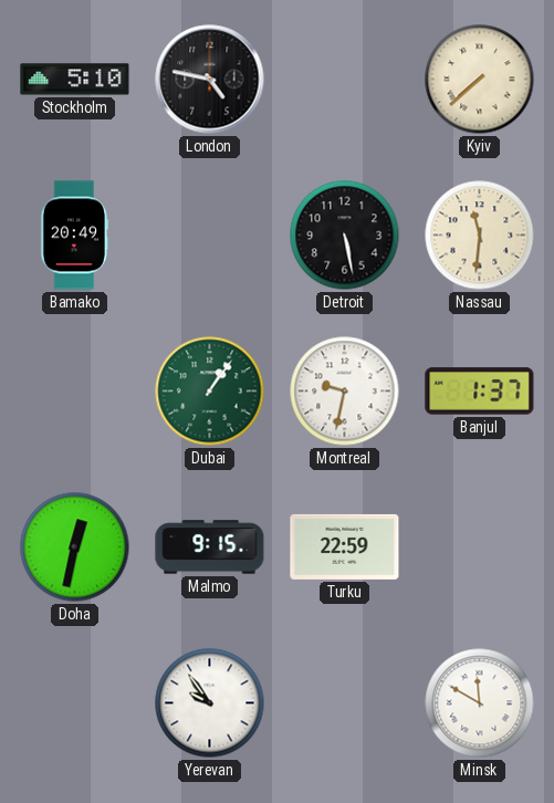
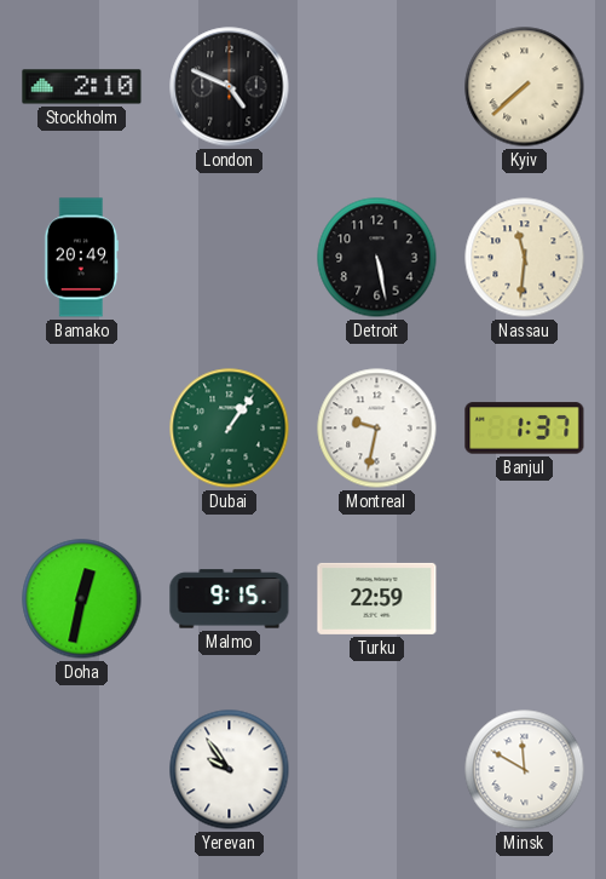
Stockholm: 5:10 -> 2:10
London: 4:47 -> 4:49
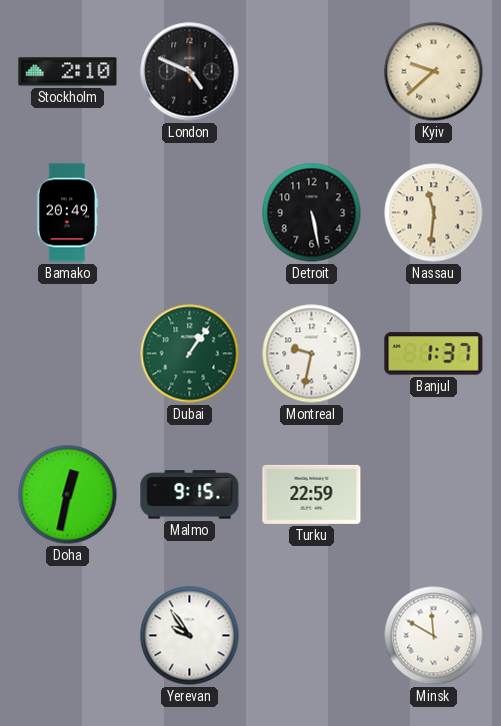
Kyiv: 7:38 -> 9:38
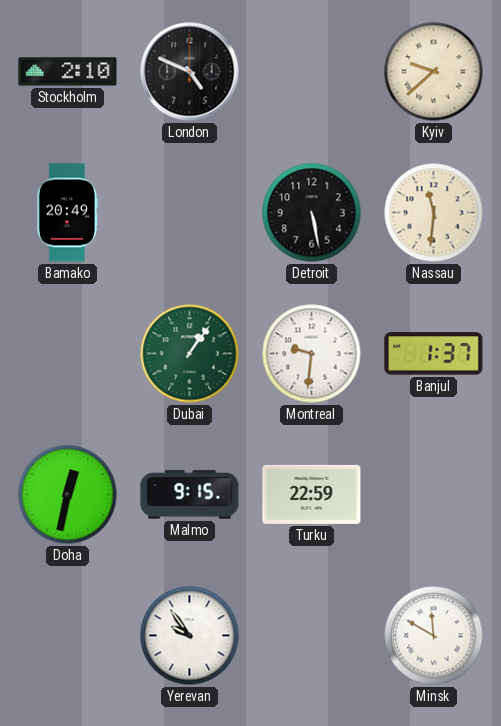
Montreal: 9:32 -> 9:31
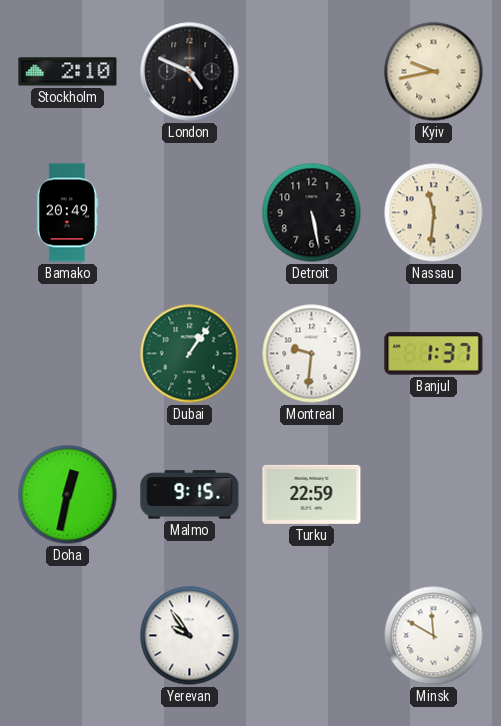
Kyiv: 9:38 -> 9:43
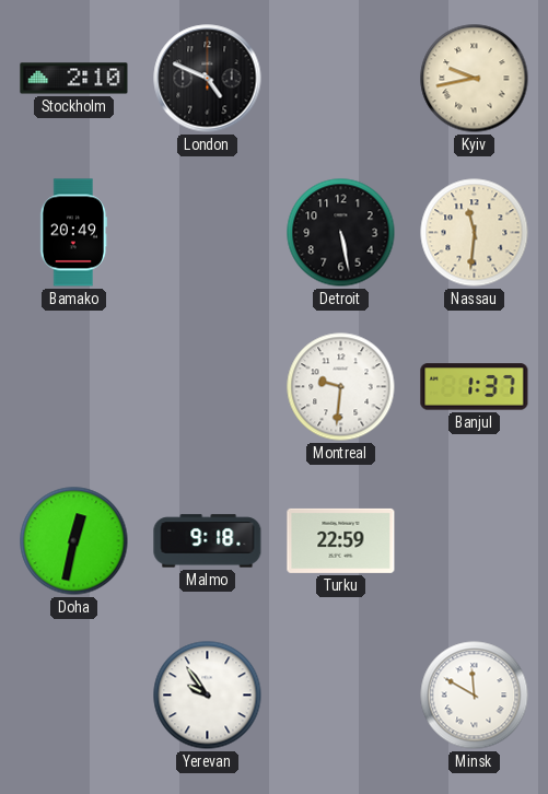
Dubai: 1:06 -> none
Malmo: 9:15 -> 9:18
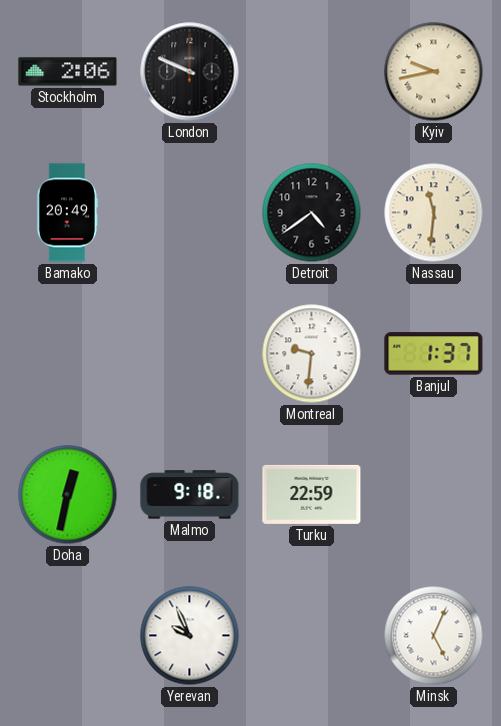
Stockholm: 2:10 -> 2:06
London: 4:49 -> 9:49
Detroit: 5:28 -> 4:39
Yerevan: 9:54 -> 9:56
Minsk: 11:50 -> 5:04
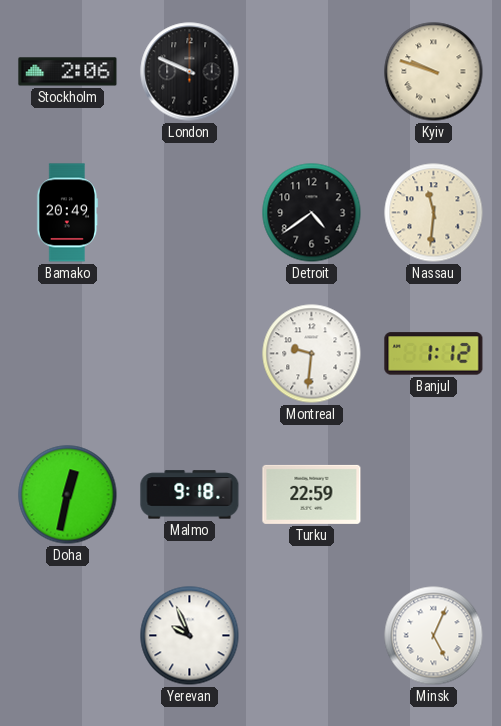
Kyiv: 9:43 -> 9:48
Banjul: 1:37 -> 1:12
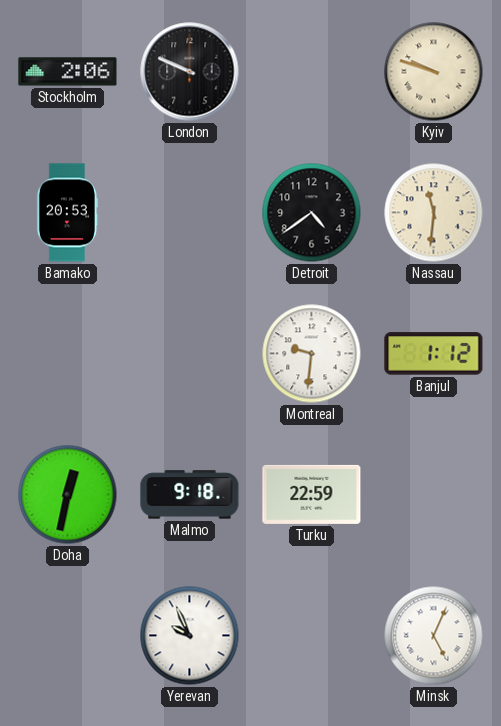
Bamako: 20:49 -> 20:53
